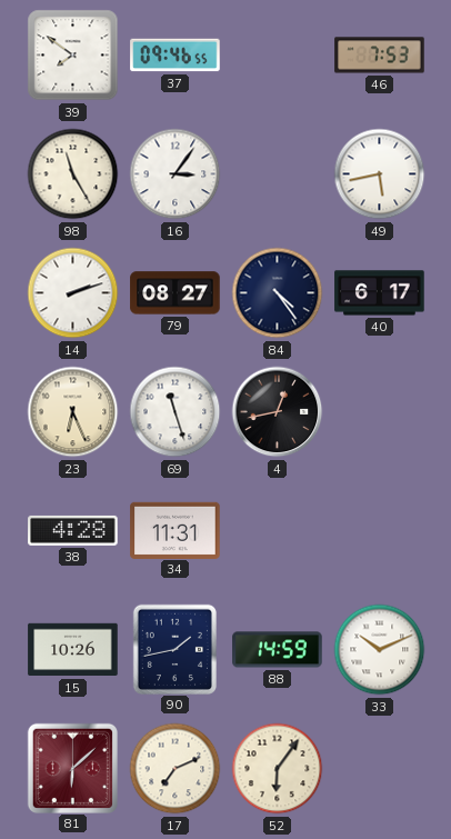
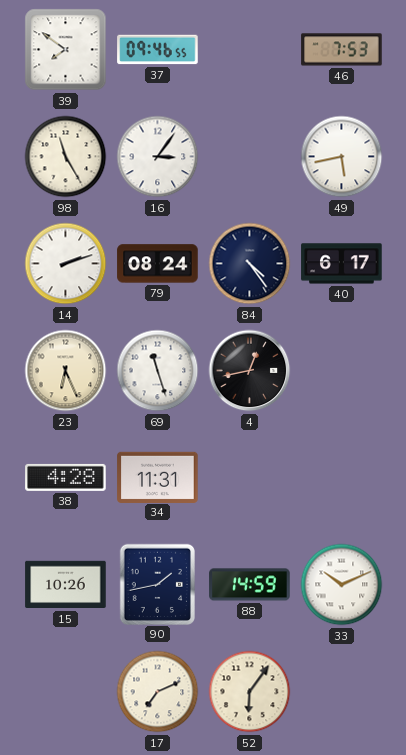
79: 08:27 -> 08:24
81: 6:08 -> none
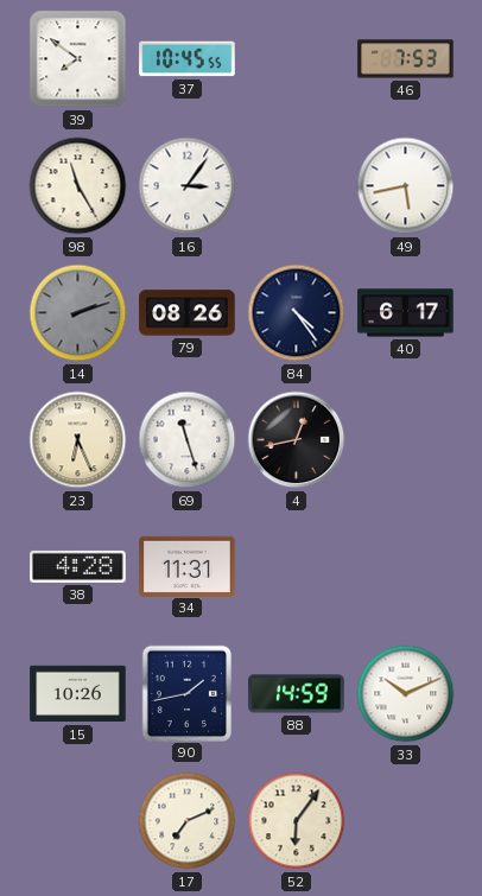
37: 09:46 -> 10:45
14 dial: white -> grey
79: 08:24 -> 08:26
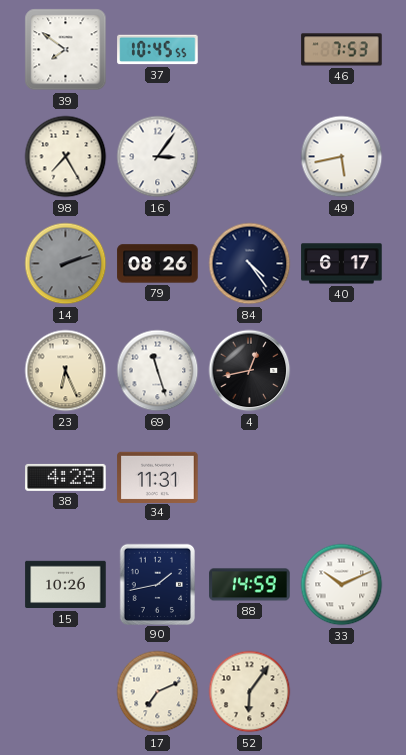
98: 11:25 -> 7:25
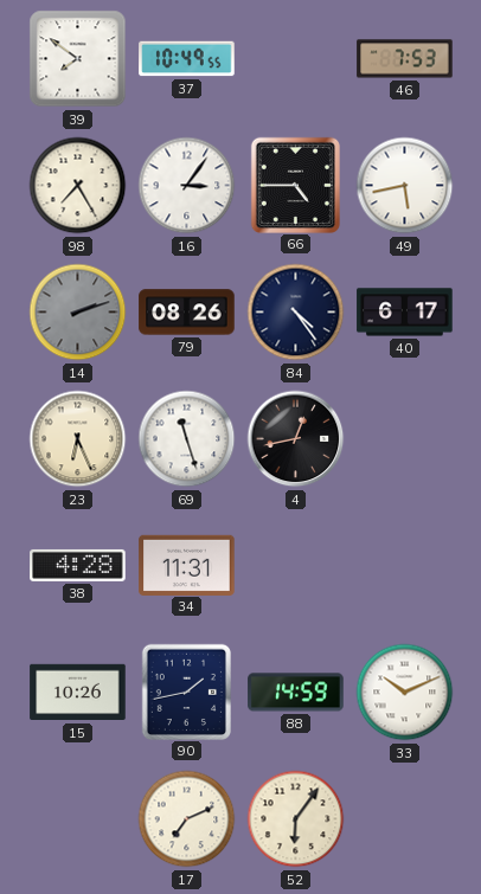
37: 10:45 -> 10:49
66: none -> 4:45
